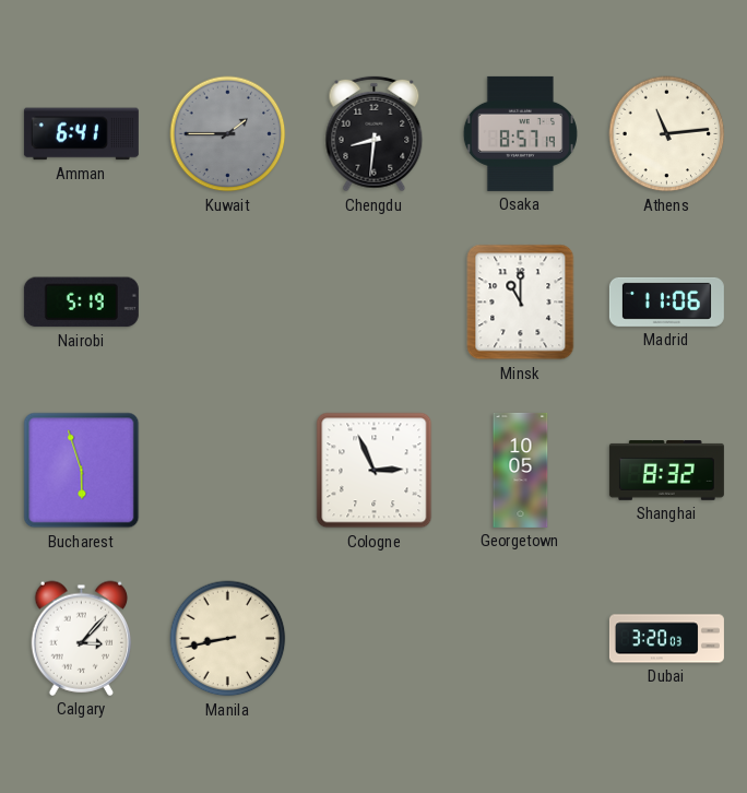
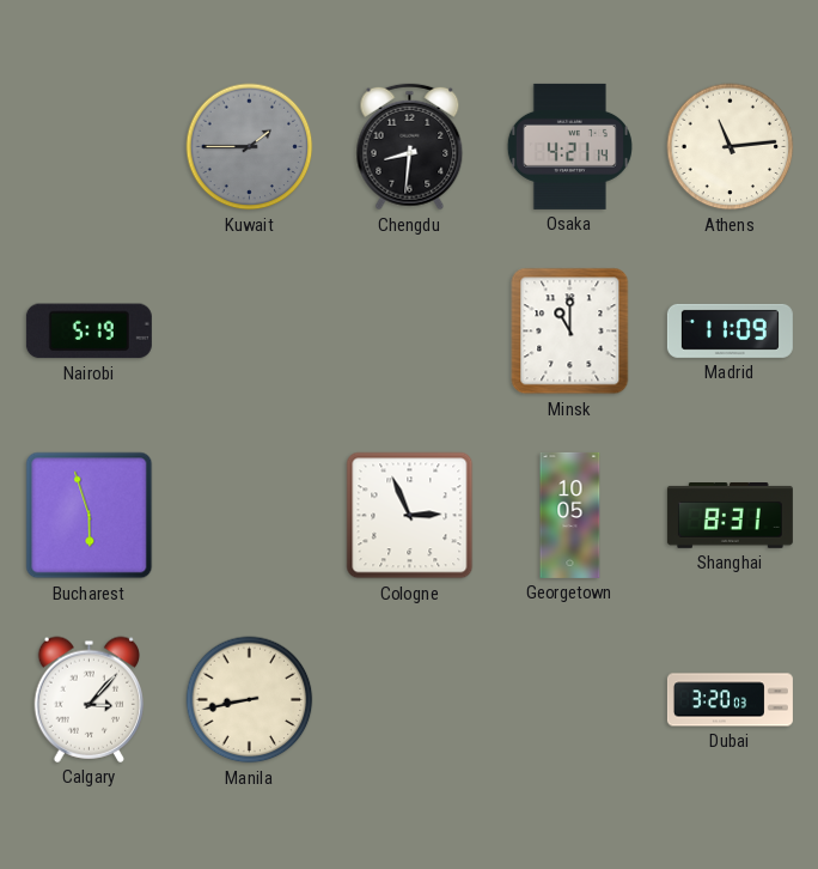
Amman: 6:41 -> none
Osaka: 8:57 -> 4:21
Madrid: 11:06 -> 11:09
Shanghai: 8:32 -> 8:31
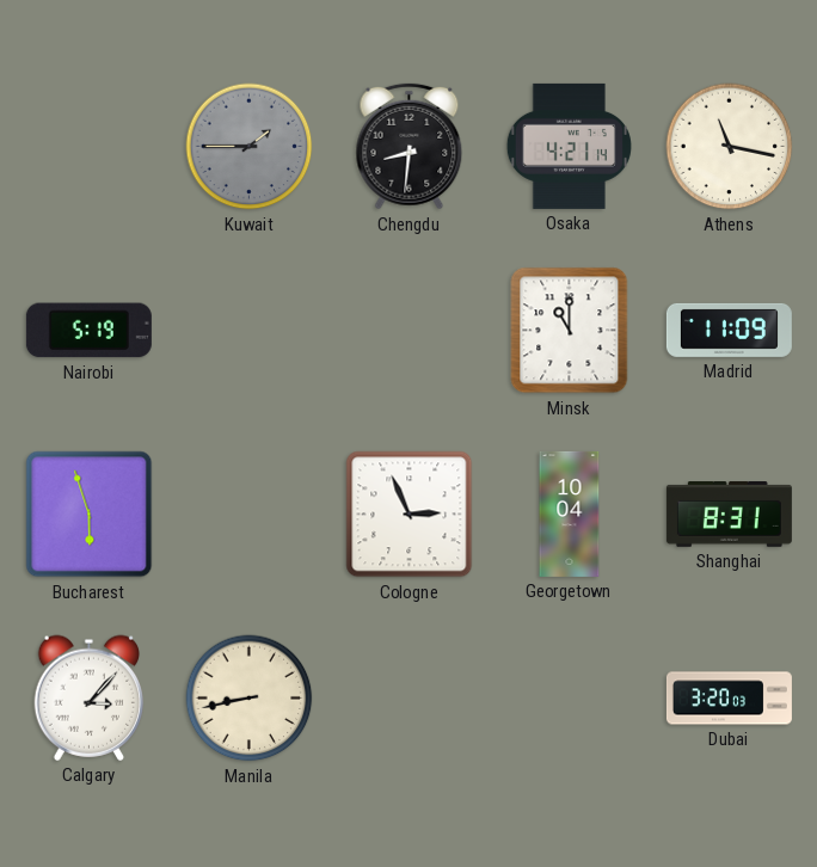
Athens: 11:14 -> 11:17
Georgetown: 10:05 -> 10:04
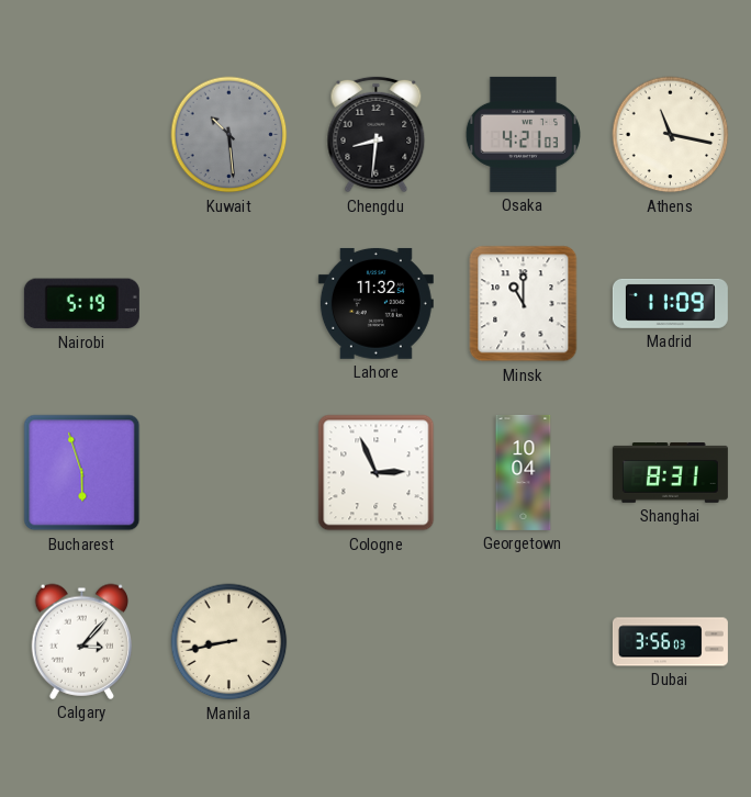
Kuwait: 1:45 -> 10:29
Osaka: 4:21:14 -> 4:21:03
Lahore: none -> 11:32
Dubai: 3:20 -> 3:56
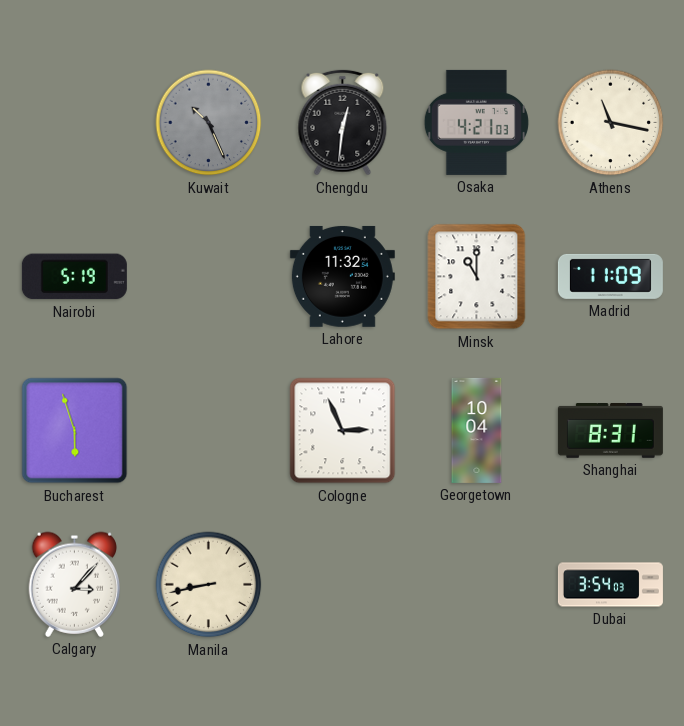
Kuwait: 10:29 -> 10:26
Chengdu: 8:31 -> 12:31
Dubai: 3:56 -> 3:54
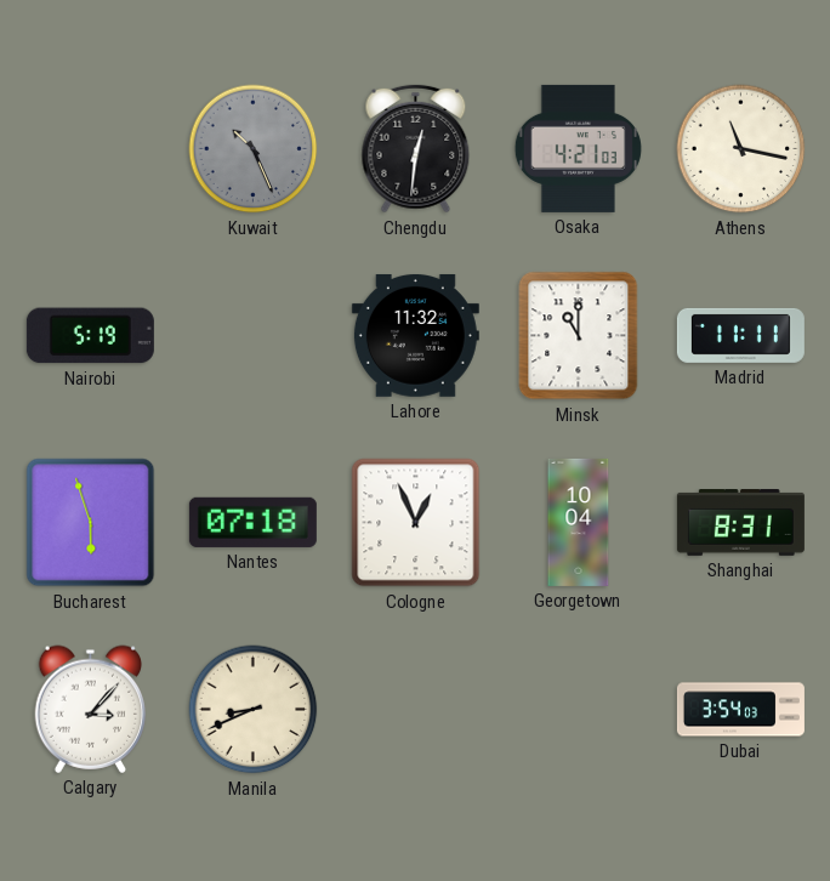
Madrid: 11:09 -> 11:11
Nantes: none -> 07:18
Cologne: 2:56 -> 12:56
Manila: 8:43 -> 8:41
